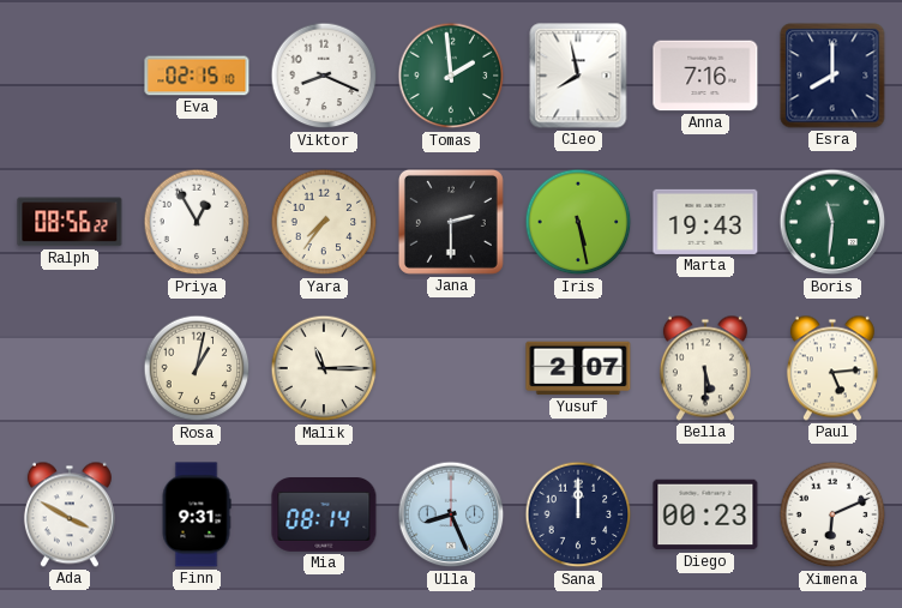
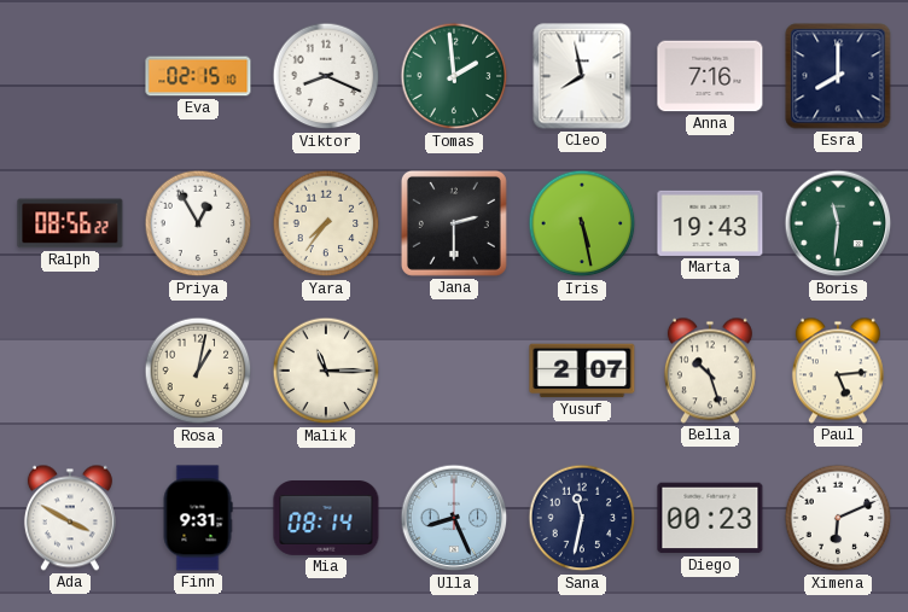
Bella: 5:30 -> 10:27
Sana: 12:00 -> 11:32
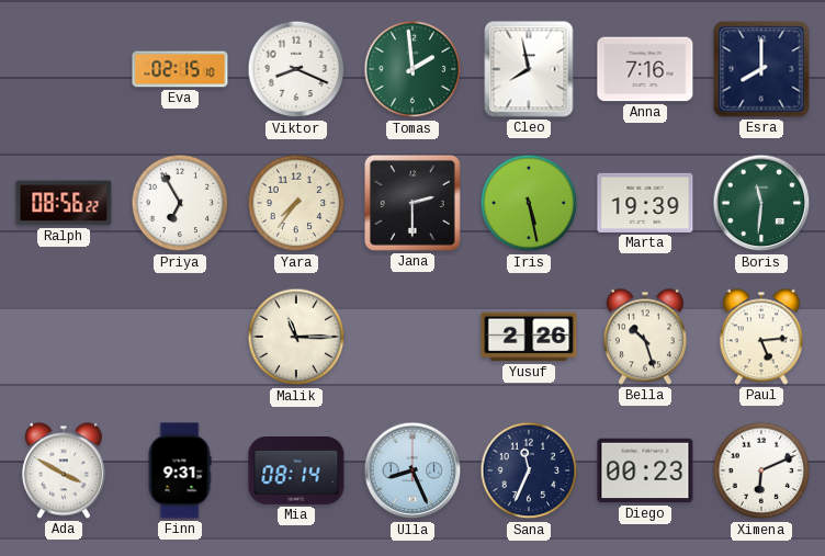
Priya: 12:55 -> 6:55
Marta: 19:43 -> 19:39
Rosa: 1:02 -> none
Yusuf: 2:07 -> 2:26
Sana: 11:32 -> 11:34
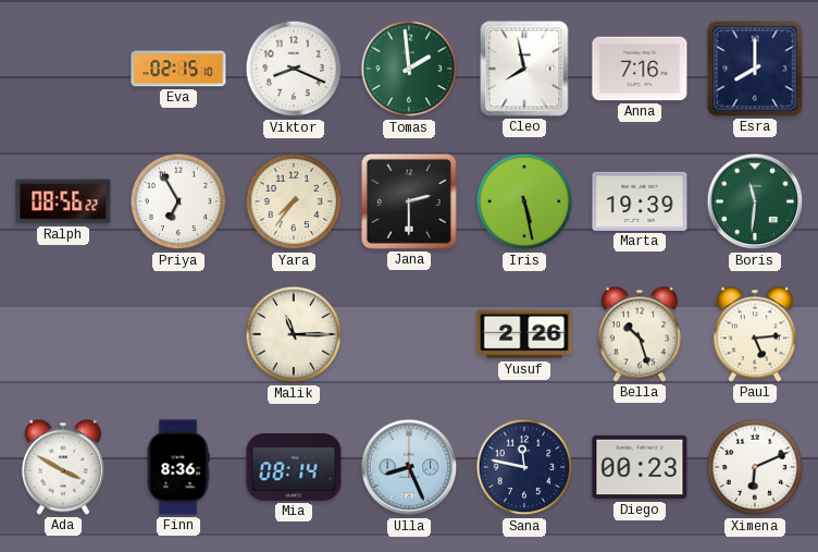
Finn: 9:31 -> 8:36
Sana: 11:34 -> 11:47
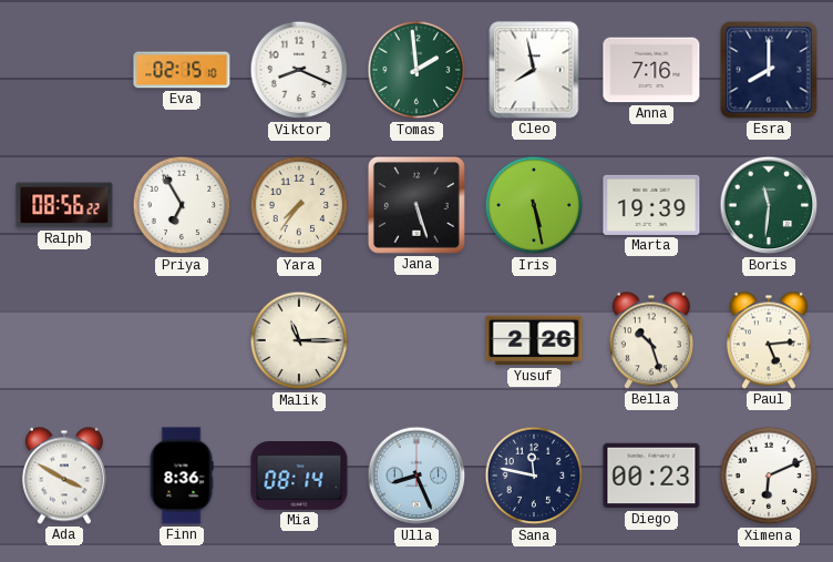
Jana: 2:30 -> 5:27
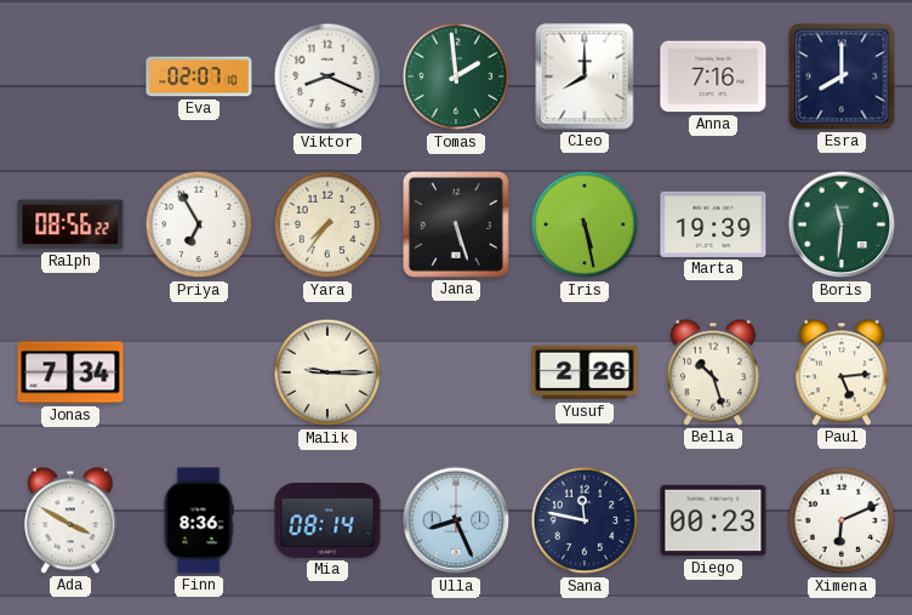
Eva: 02:15 -> 02:07
Cleo: 7:58 -> 8:00
Jonas: none -> 7:34
Malik: 11:15 -> 9:15
